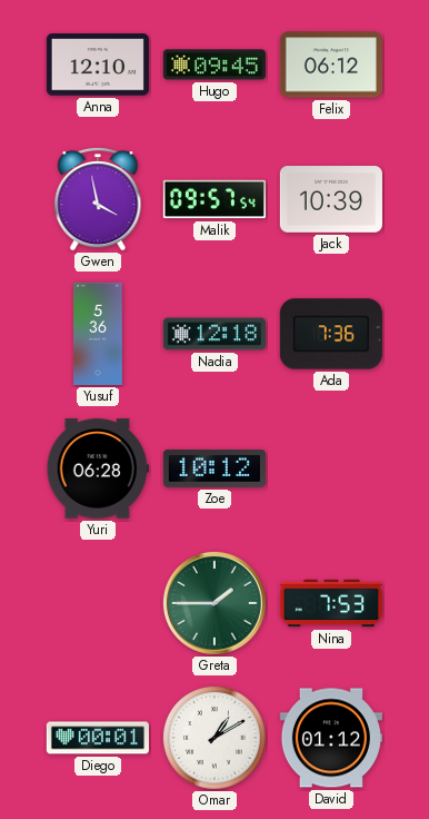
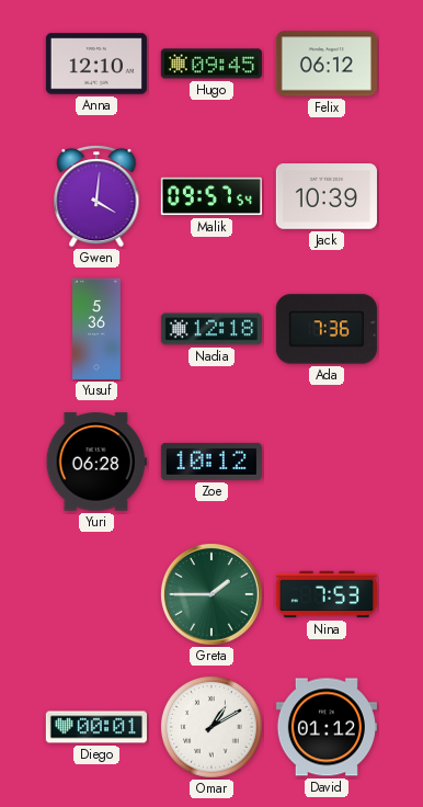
Gwen: 3:58 -> 4:01
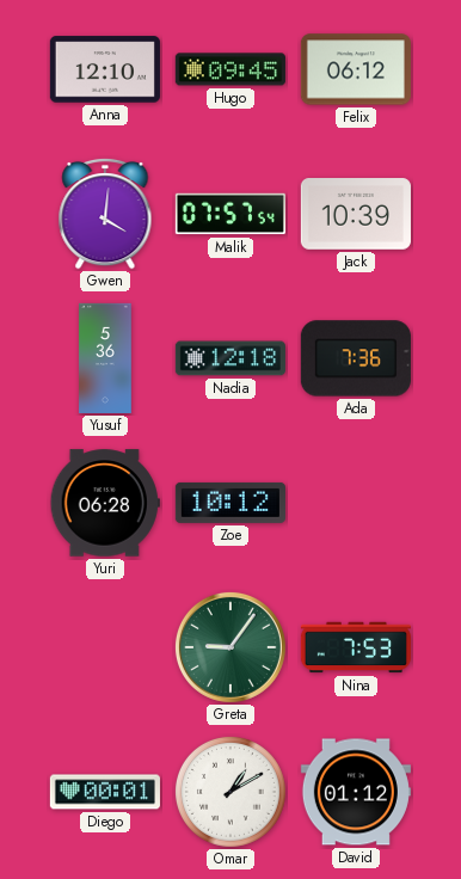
Malik: 09:57 -> 07:57
Greta: 1:45 -> 9:06
